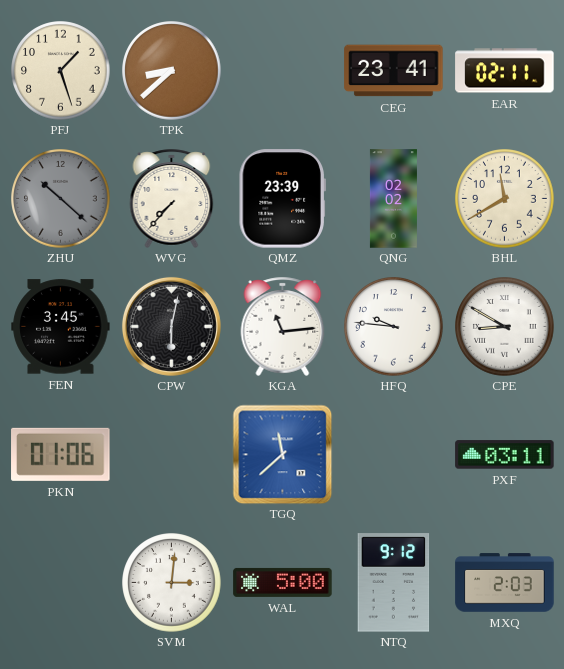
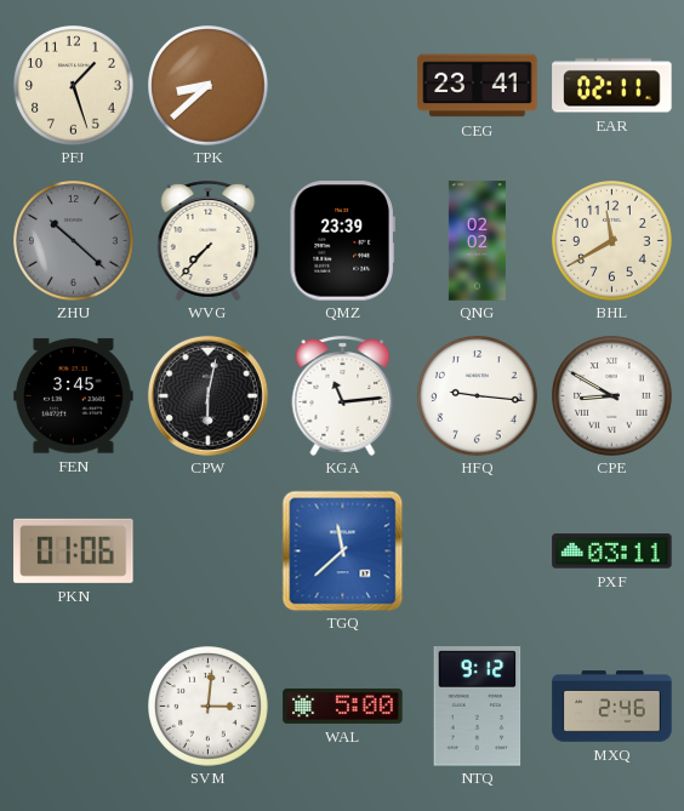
HFQ: 9:46 -> 9:16
MXQ: 2:03 -> 2:46
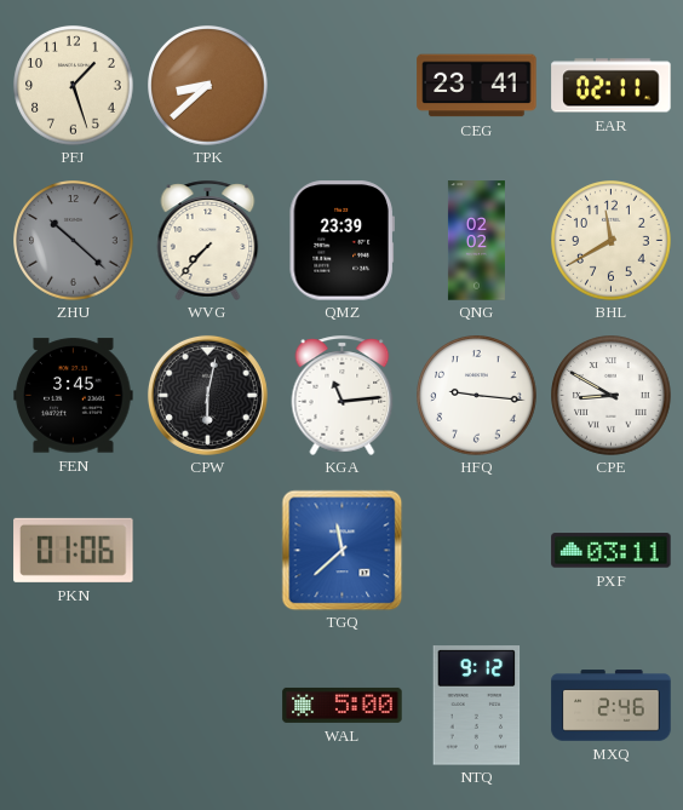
SVM: 3:01 -> none
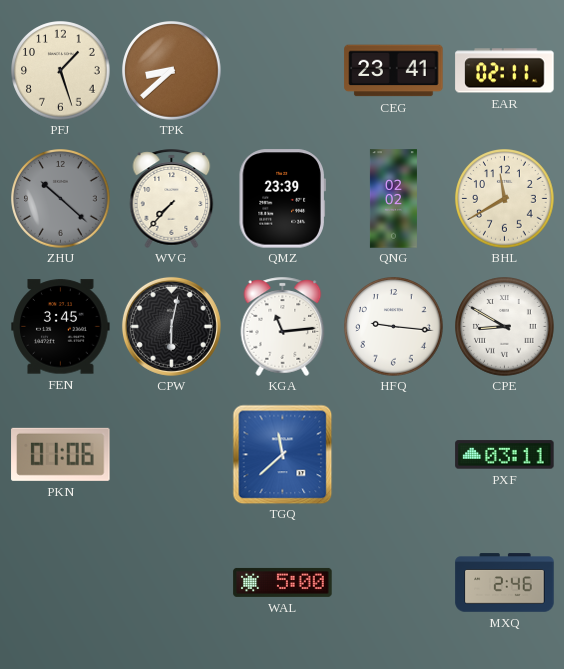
NTQ: 9:12 -> none
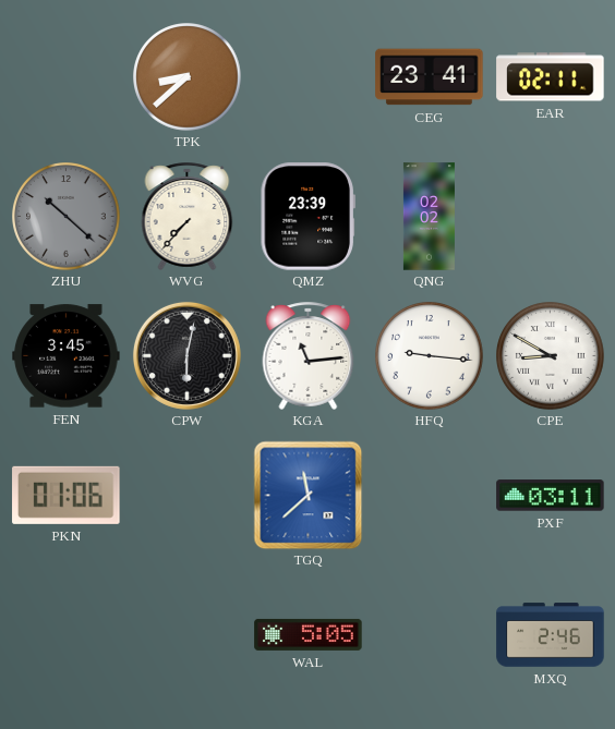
PFJ: 1:27 -> none
BHL: 11:40 -> none
WAL: 5:00 -> 5:05
